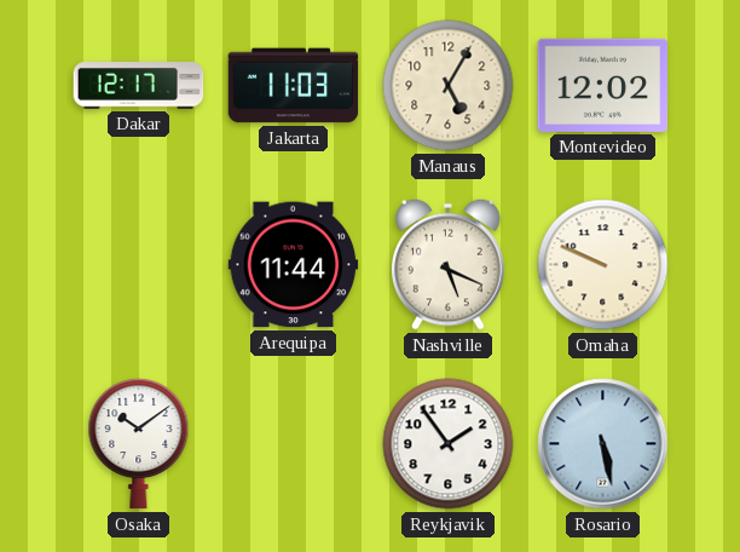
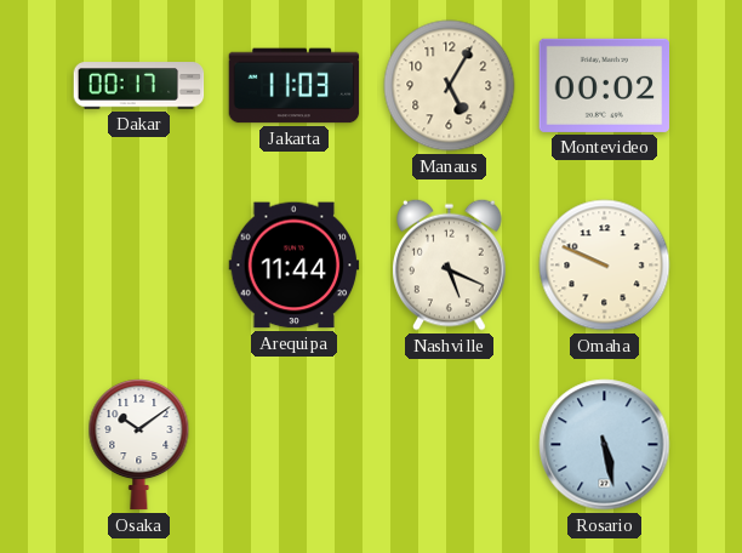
Dakar: 12:17 -> 00:17
Montevideo: 12:02 -> 00:02
Reykjavik: 1:54 -> none
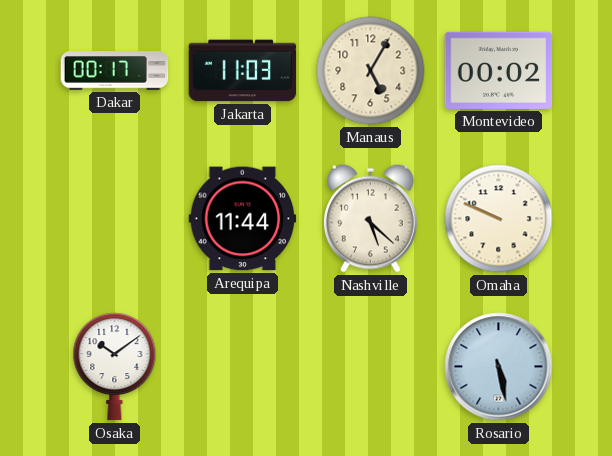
Nashville: 5:19 -> 5:22
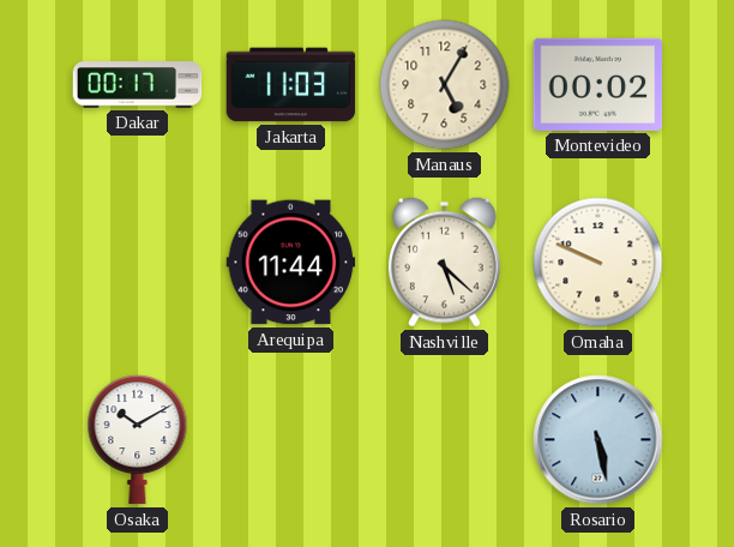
Osaka: 10:09 -> 10:10
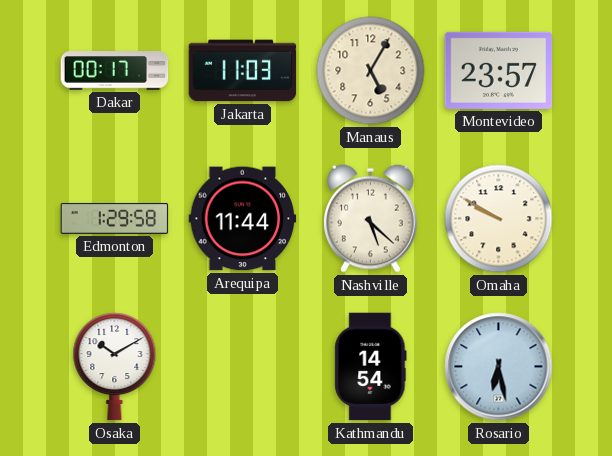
Montevideo: 00:02 -> 23:57
Edmonton: none -> 1:29
Omaha: 9:49 -> 9:50
Kathmandu: none -> 14:54
Rosario: 5:28 -> 6:28
